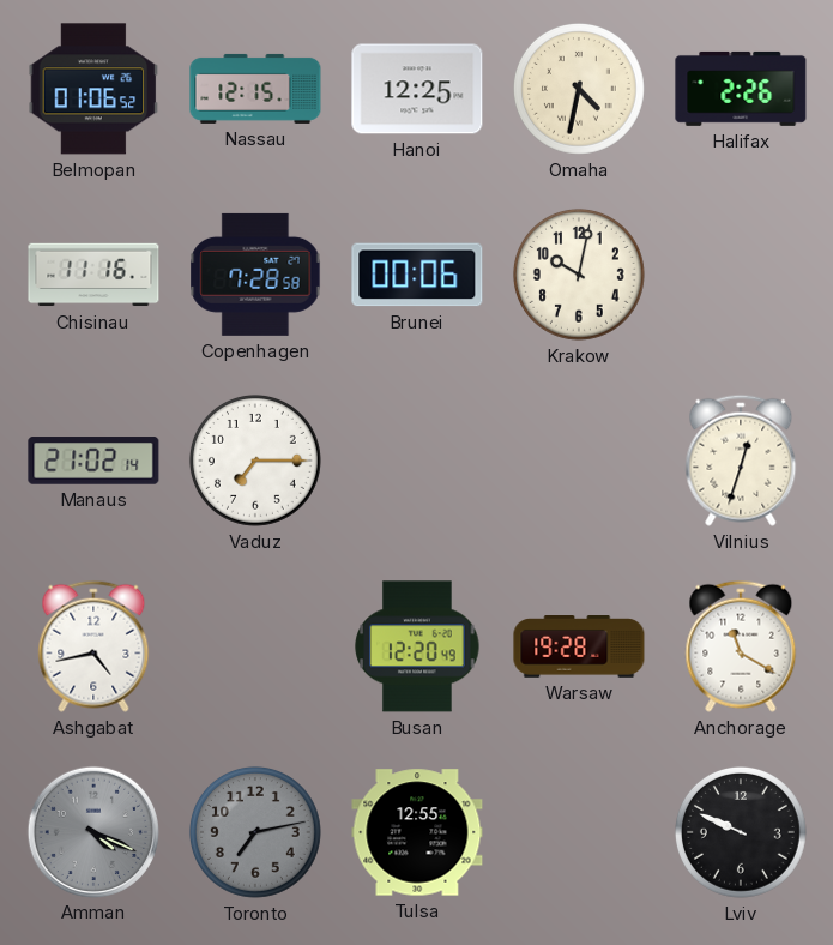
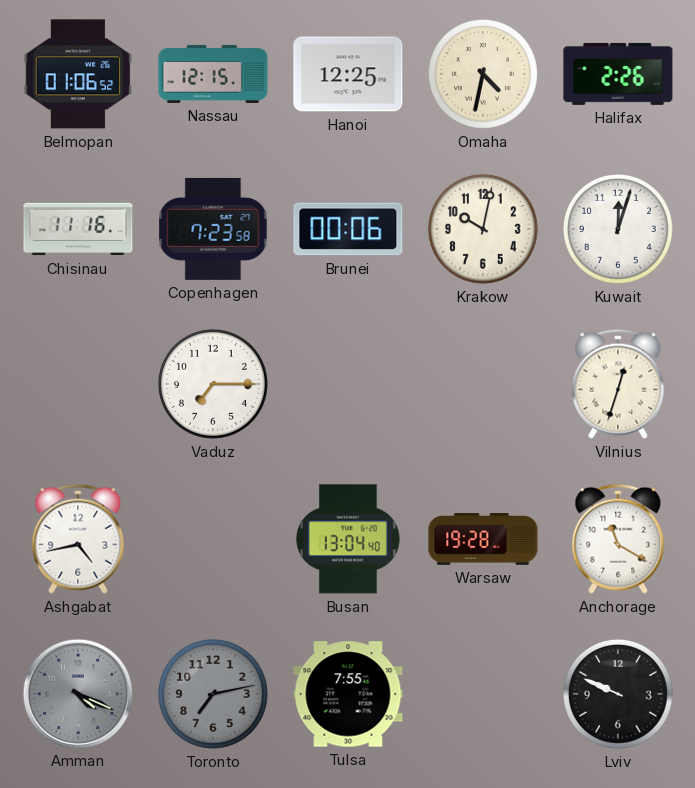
Copenhagen: 7:28 -> 7:23
Kuwait: none -> 12:03
Manaus: 21:02 -> none
Busan: 12:20 -> 13:04
Tulsa: 12:55 -> 7:55
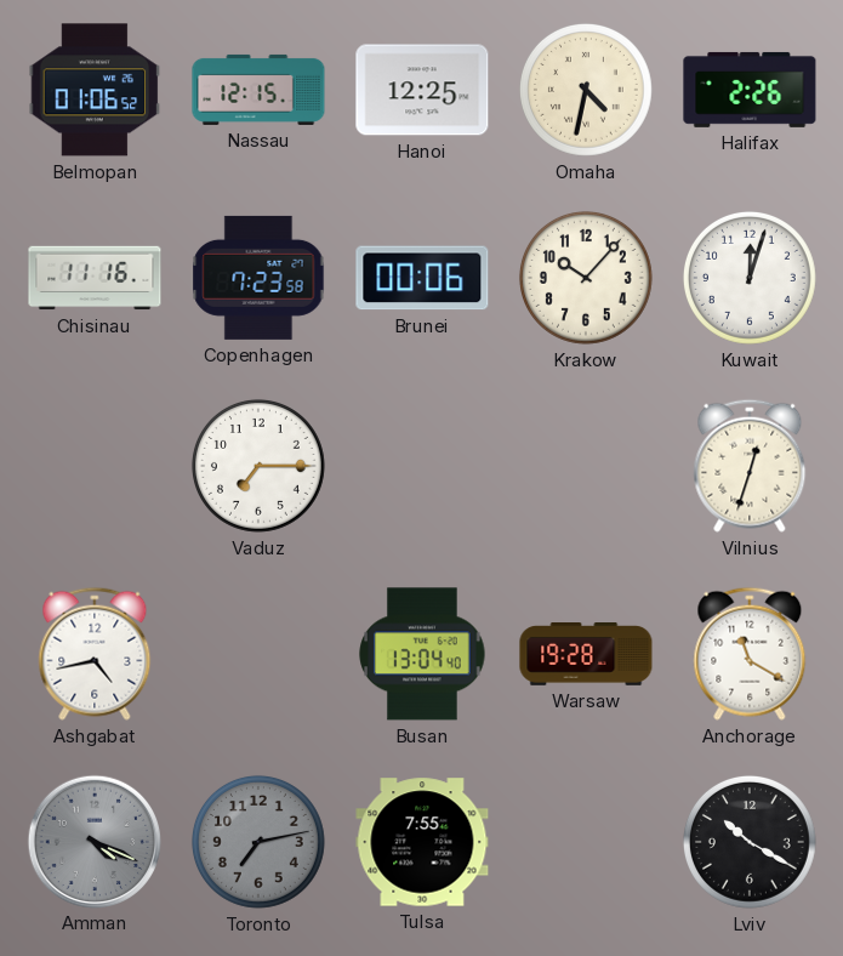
Krakow: 10:02 -> 10:07
Lviv: 9:49 -> 10:20
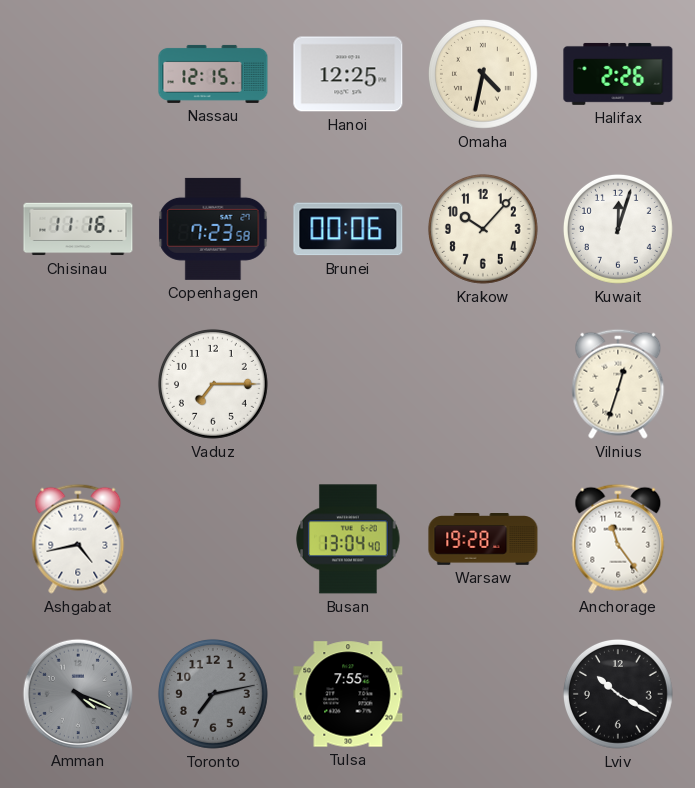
Belmopan: 01:06 -> none
Anchorage: 11:20 -> 11:24
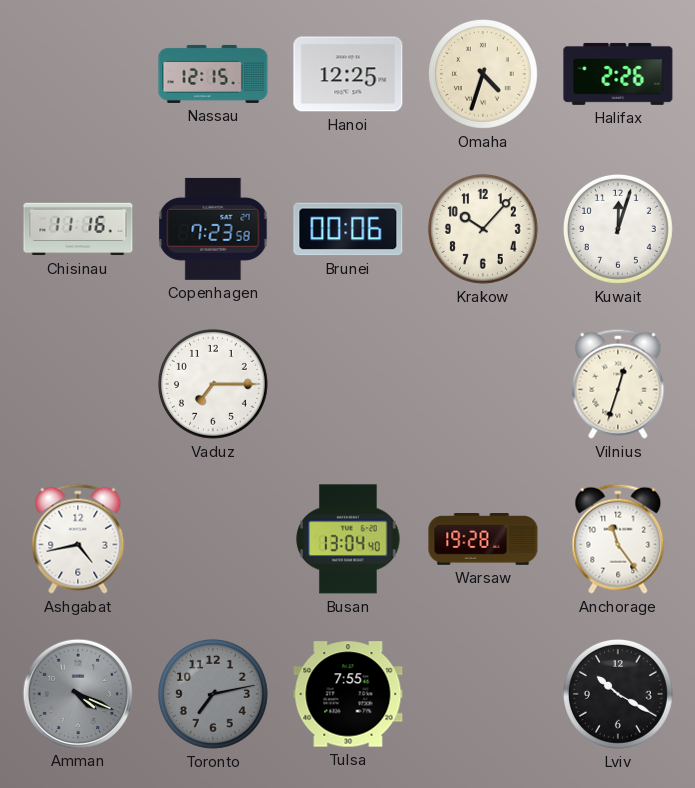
Omaha: 4:32 -> 4:33
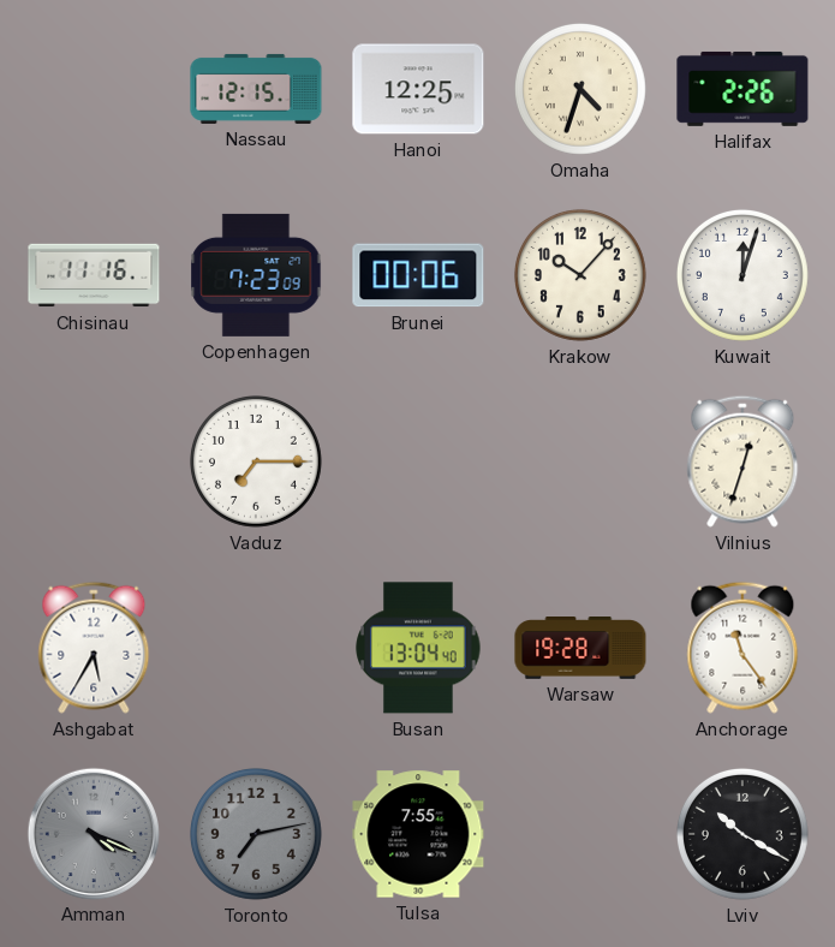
Copenhagen: 7:23:58 -> 7:23:09
Ashgabat: 4:43 -> 5:35
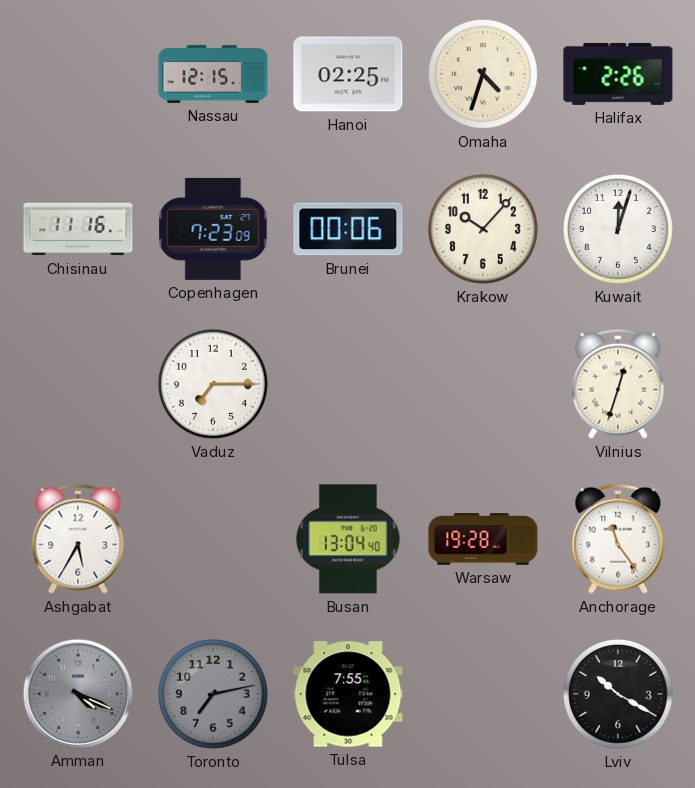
Hanoi: 12:25 -> 02:25
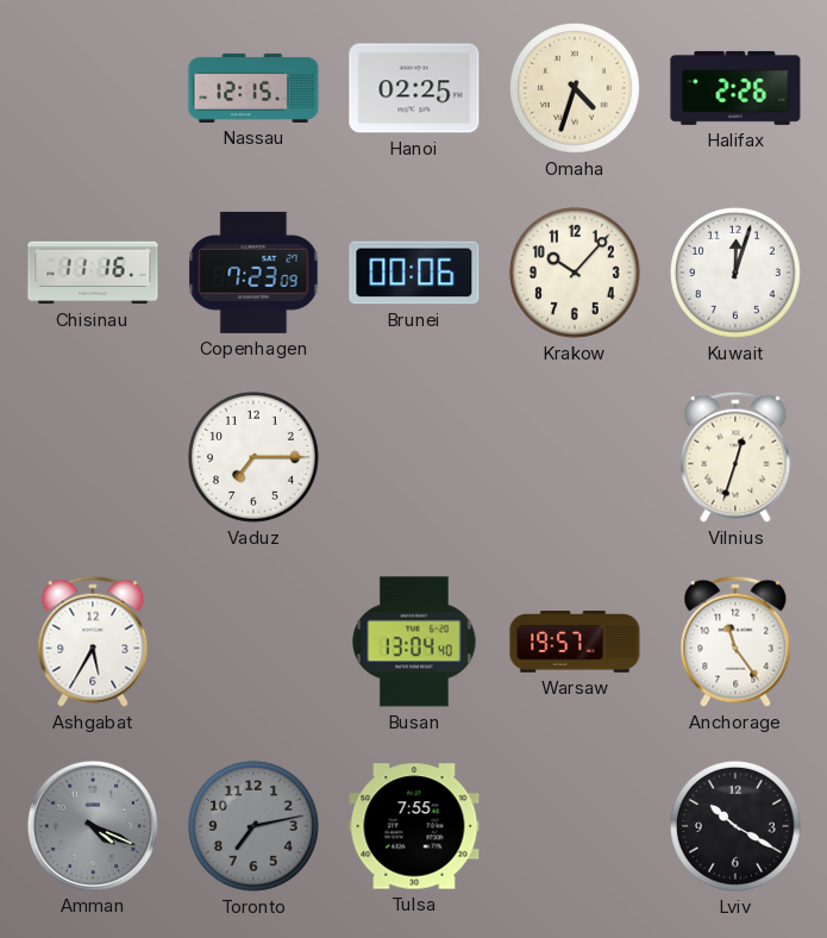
Warsaw: 19:28 -> 19:57
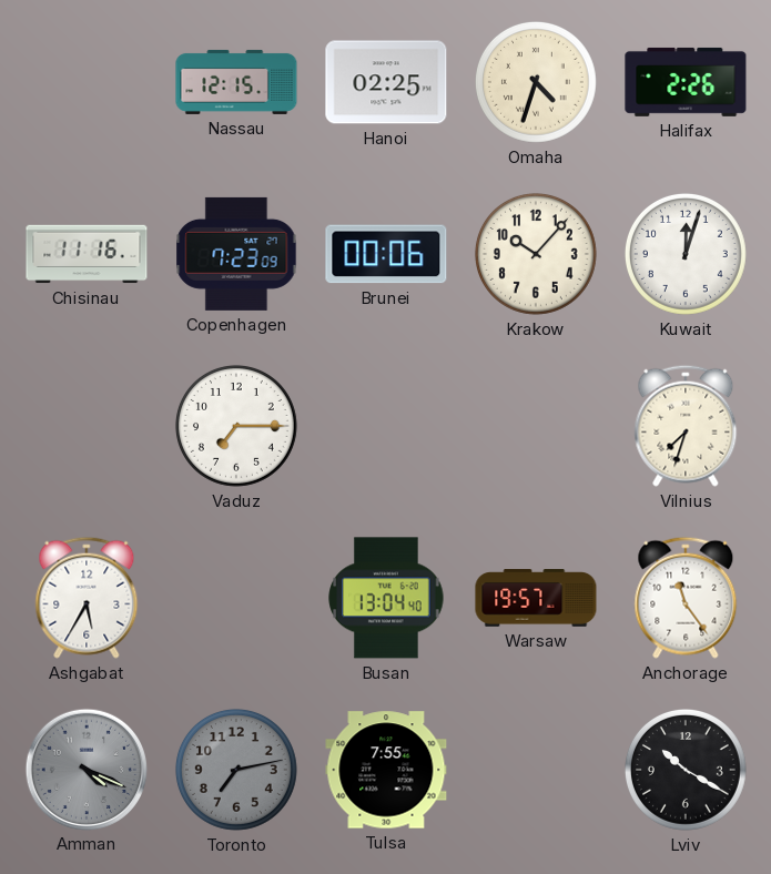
Vilnius: 12:33 -> 7:33
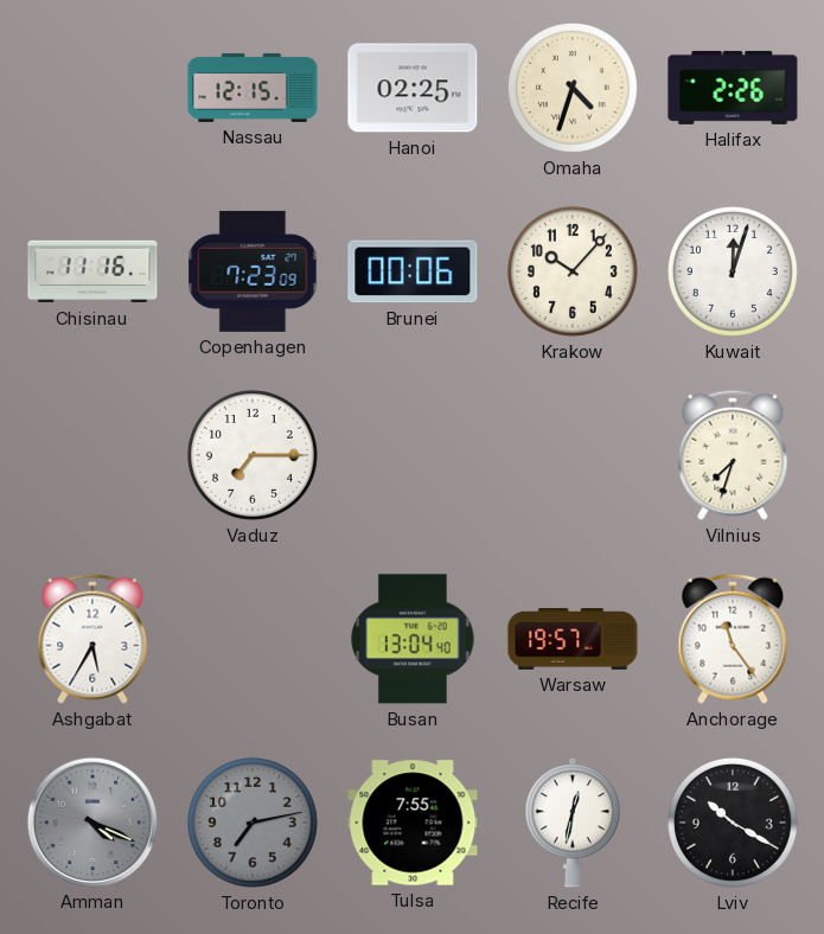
Recife: none -> 12:32
